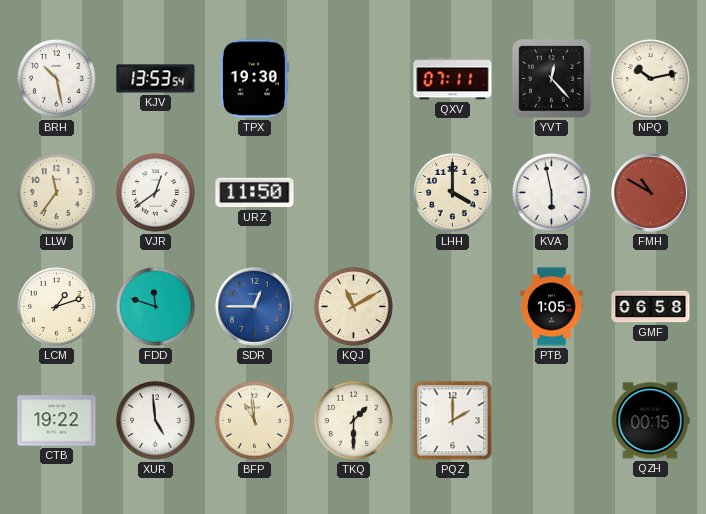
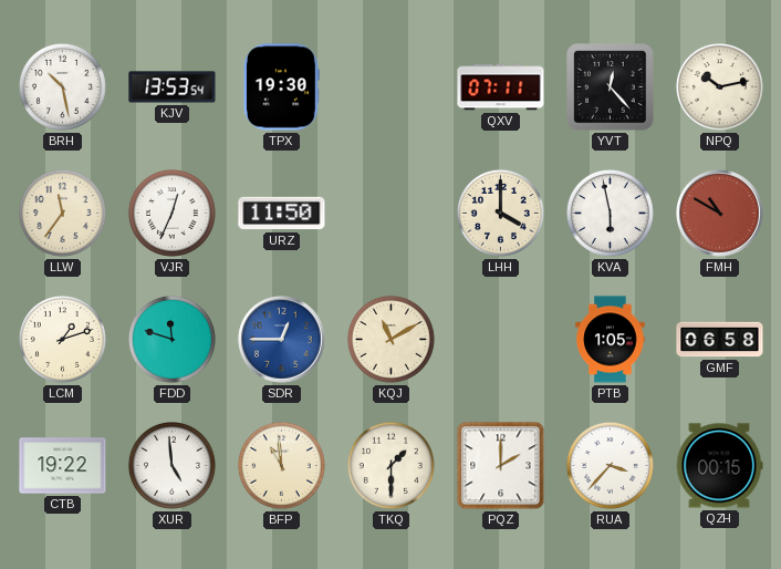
VJR: 12:39 -> 12:34
RUA: none -> 3:37
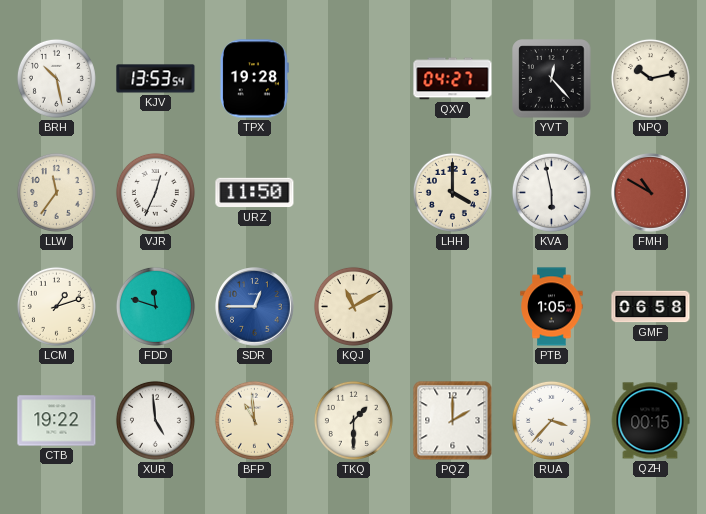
TPX: 19:30 -> 19:28
QXV: 07:11 -> 04:27
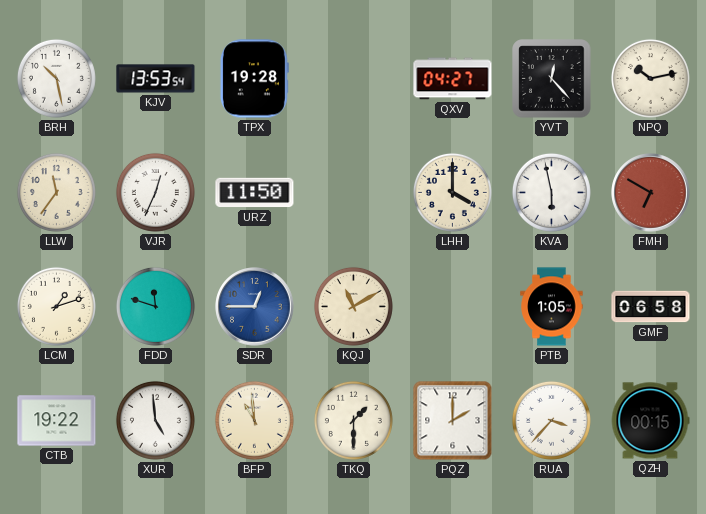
FMH: 10:50 -> 6:50
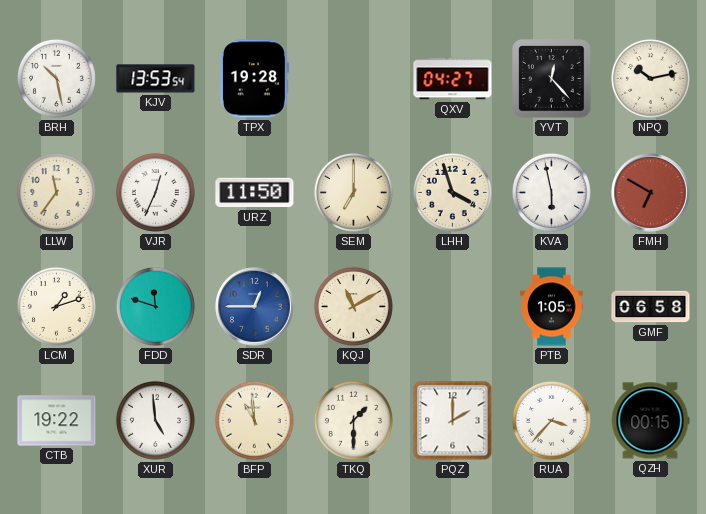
SEM: none -> 7:00
LHH: 4:00 -> 3:57
